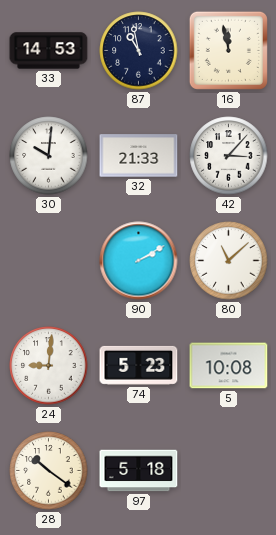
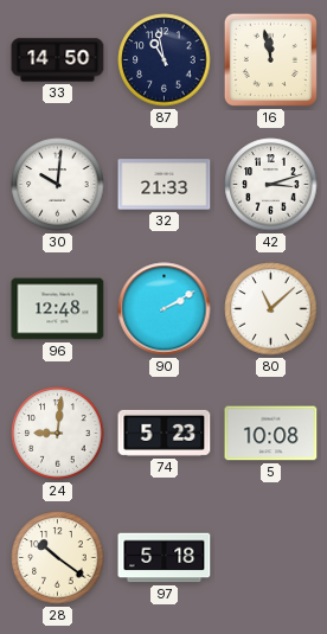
33: 14:53 -> 14:50
42: 3:07 -> 3:12
96: none -> 12:48
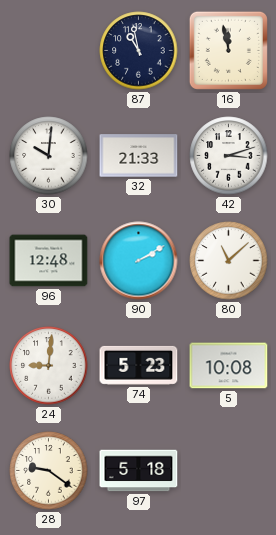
33: 14:50 -> none
28: 10:21 -> 9:21
